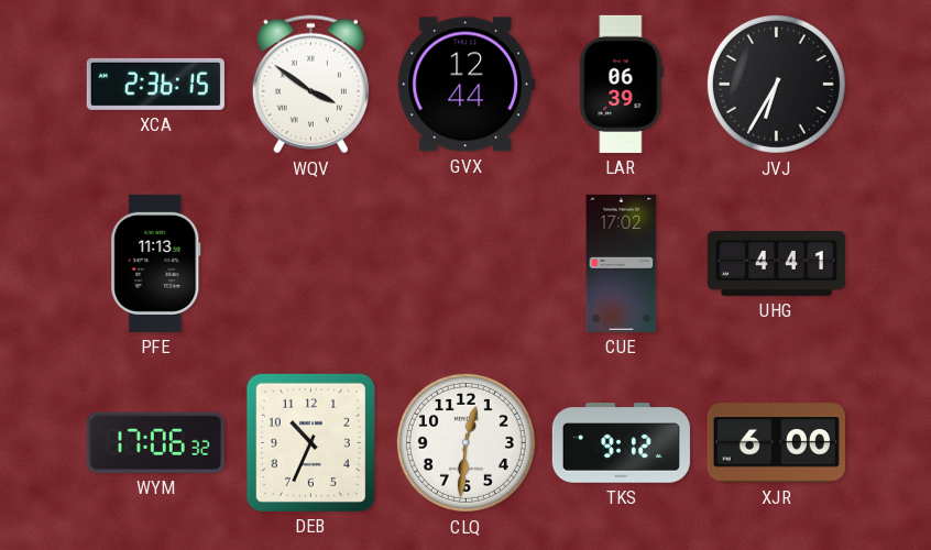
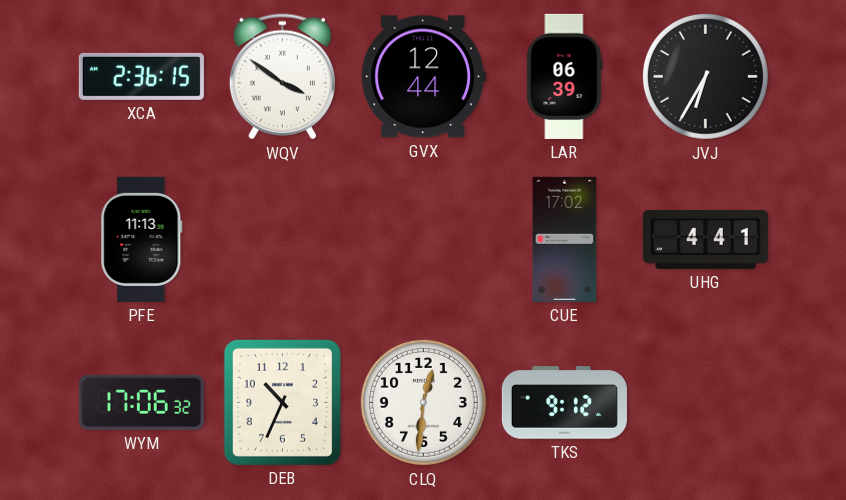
XJR: 6:00 -> none
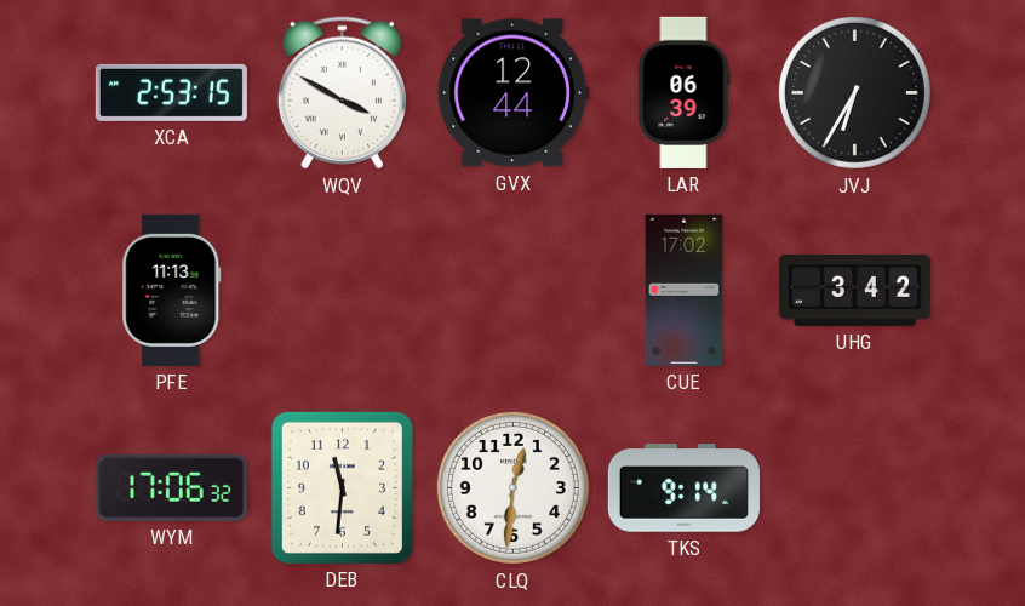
XCA: 2:36 -> 2:53
WQV: 3:51 -> 3:50
UHG: 4:41 -> 3:42
DEB: 10:34 -> 11:31
TKS: 9:12 -> 9:14
